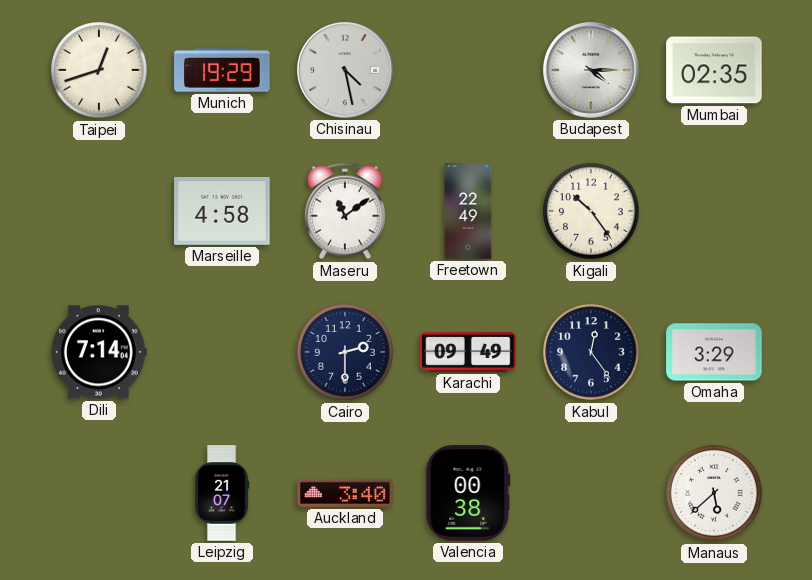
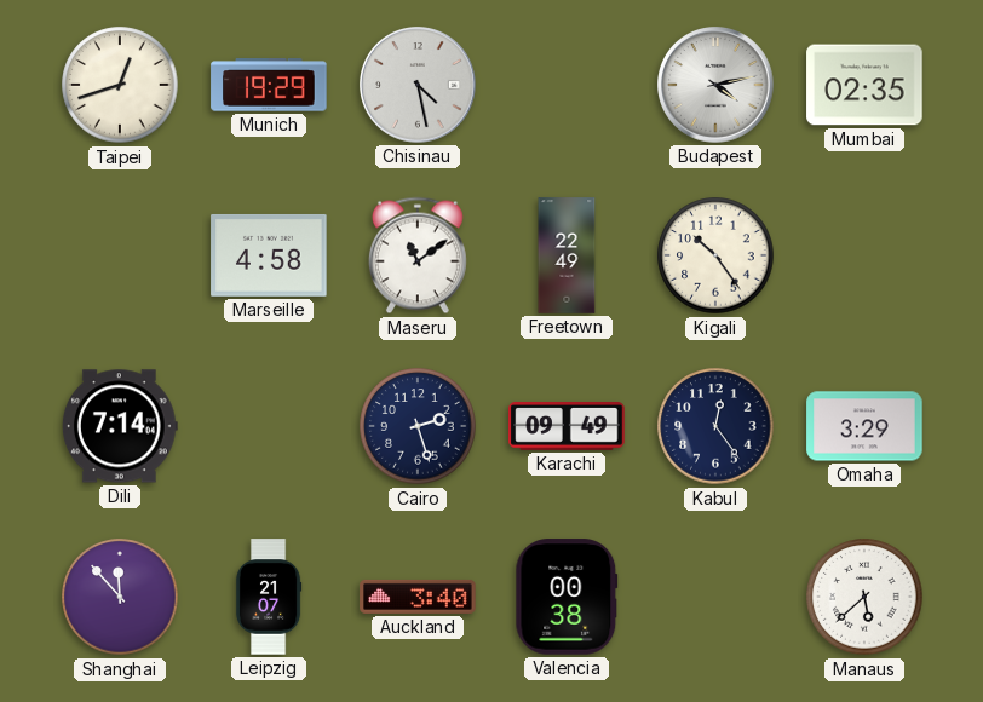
Budapest: 4:15 -> 4:13
Cairo: 2:30 -> 2:27
Shanghai: none -> 11:53
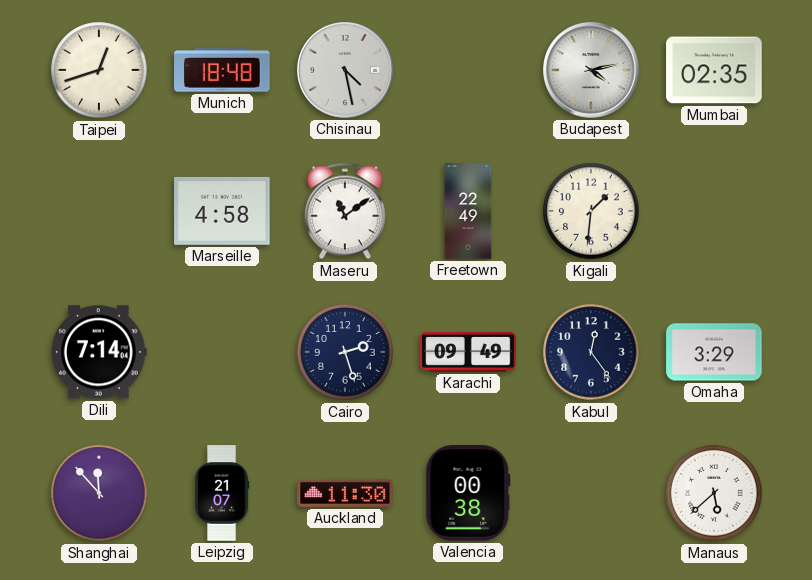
Munich: 19:29 -> 18:48
Kigali: 10:24 -> 1:31
Auckland: 3:40 -> 11:30
